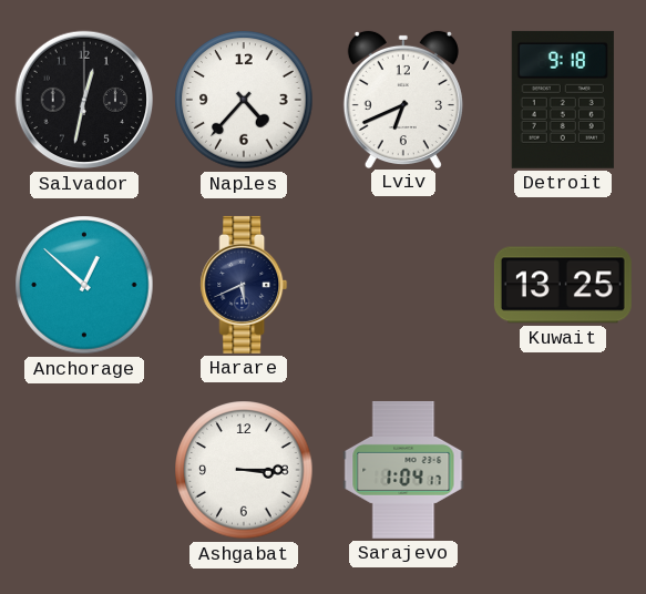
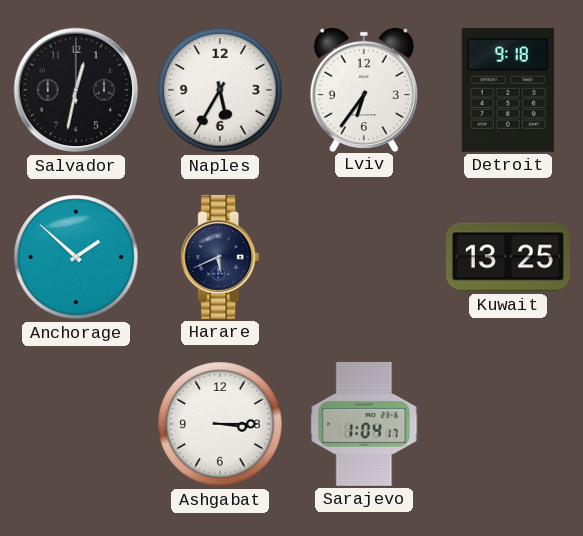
Naples: 4:37 -> 5:35
Lviv: 6:41 -> 6:36
Anchorage: 12:52 -> 1:52
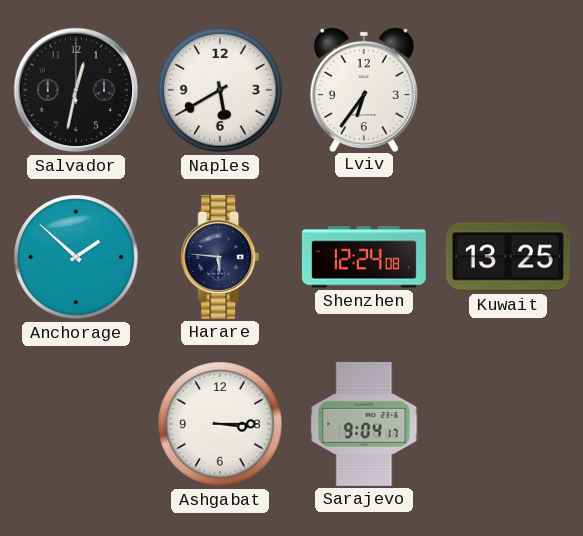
Naples: 5:35 -> 5:40
Detroit: 9:18 -> none
Harare: 5:41 -> 5:46
Shenzhen: none -> 12:24
Sarajevo: 1:04 -> 9:04
